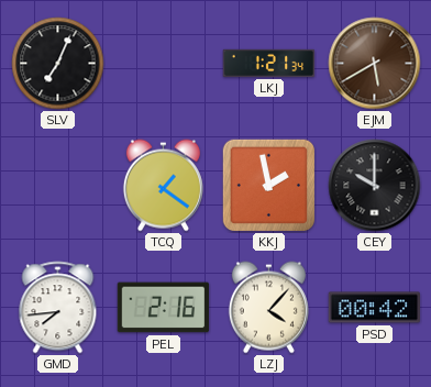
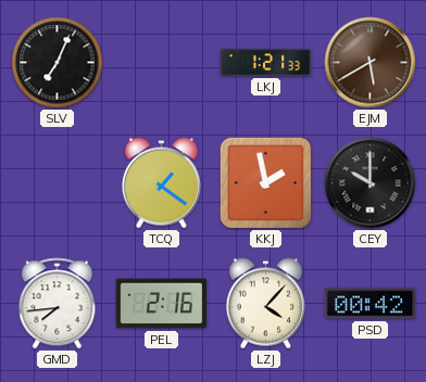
LKJ: 1:21:34 -> 1:21:33
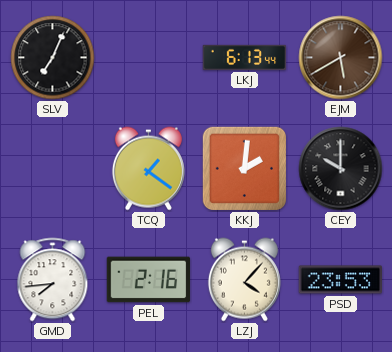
LKJ: 1:21 -> 6:13
KKJ: 1:58 -> 2:01
PSD: 00:42 -> 23:53
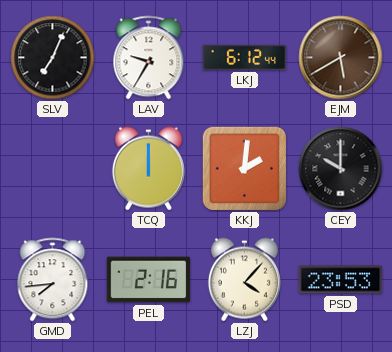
LAV: none -> 9:35
LKJ: 6:13 -> 6:12
TCQ: 1:21 -> 12:00
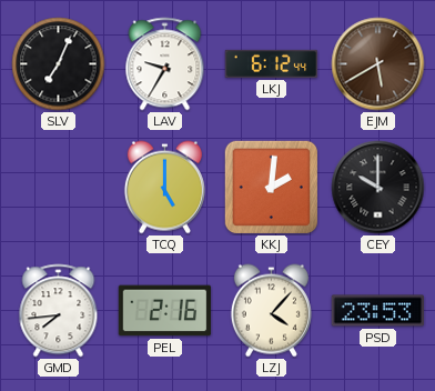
TCQ: 12:00 -> 5:00
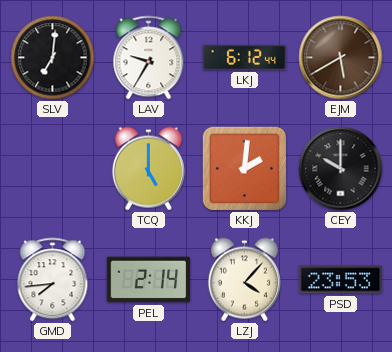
SLV: 7:04 -> 7:01
PEL: 2:16 -> 2:14
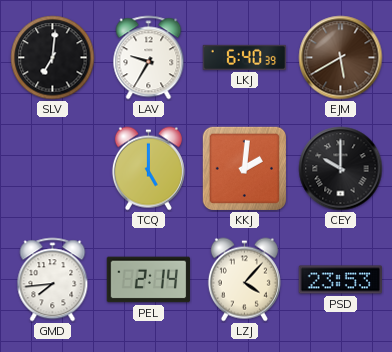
LKJ: 6:12 -> 6:40
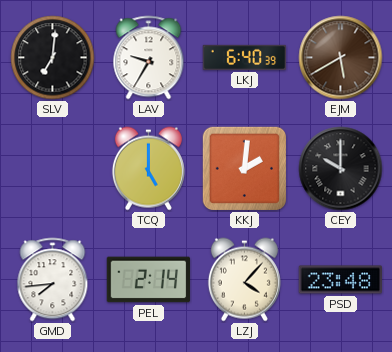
PSD: 23:53 -> 23:48
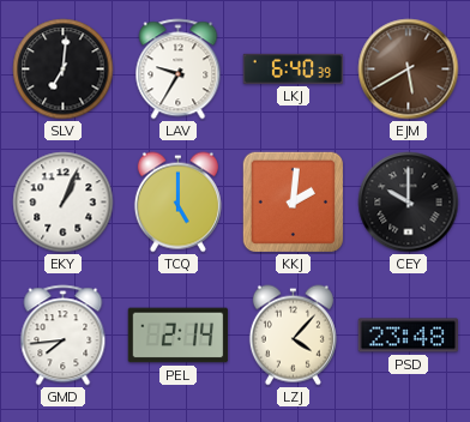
EKY: none -> 1:04
